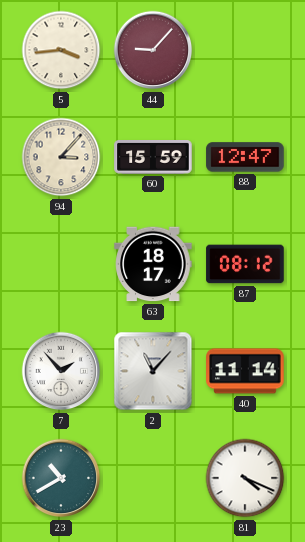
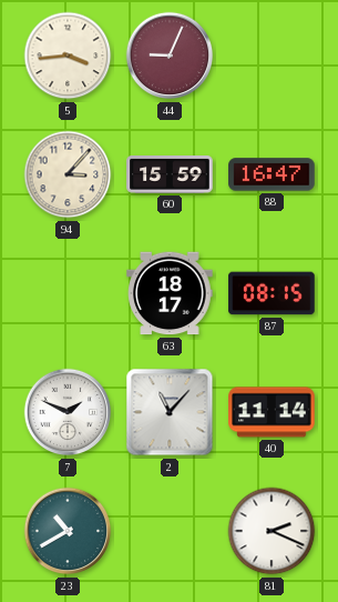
44: 9:07 -> 9:04
88: 12:47 -> 16:47
87: 08:12 -> 08:15
7: 1:53 -> 1:49
81: 4:19 -> 2:19
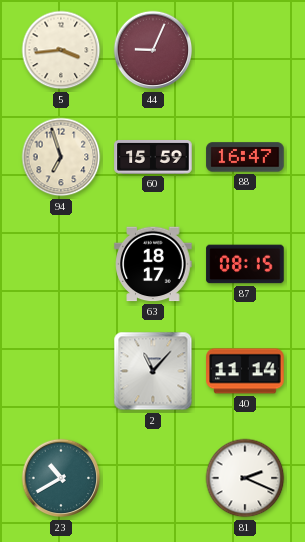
94: 3:07 -> 6:57
7: 1:49 -> none
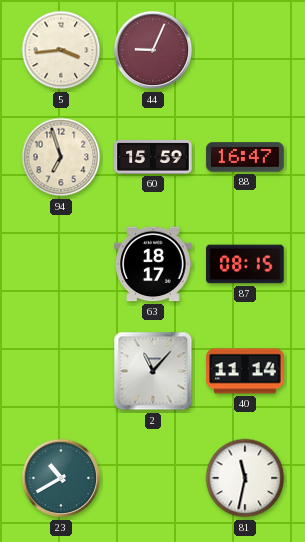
81: 2:19 -> 11:32
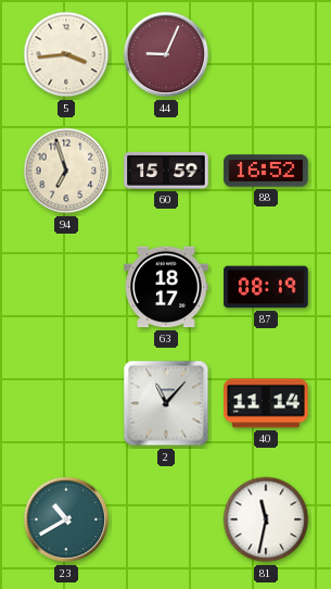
88: 16:47 -> 16:52
87: 08:15 -> 08:19
